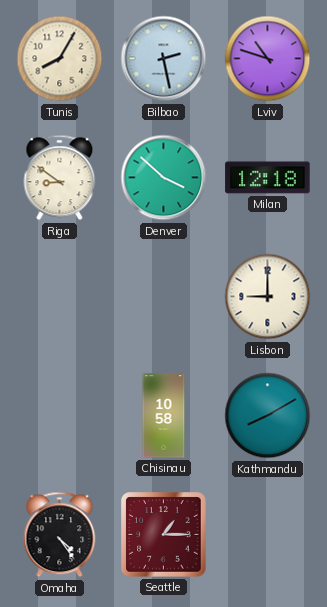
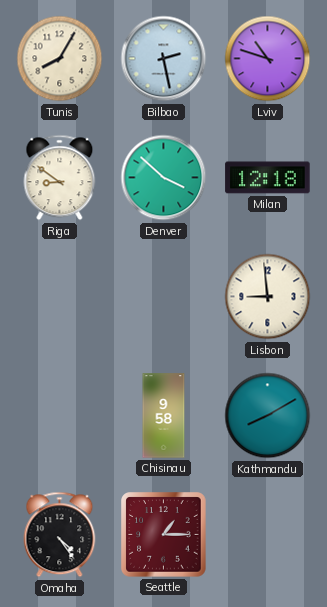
Lisbon: 9:00 -> 8:59
Chisinau: 10:58 -> 9:58
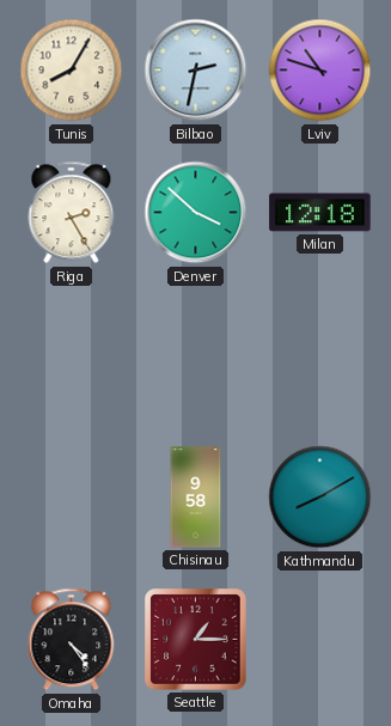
Bilbao: 2:28 -> 2:32
Riga: 8:51 -> 2:25
Lisbon: 8:59 -> none
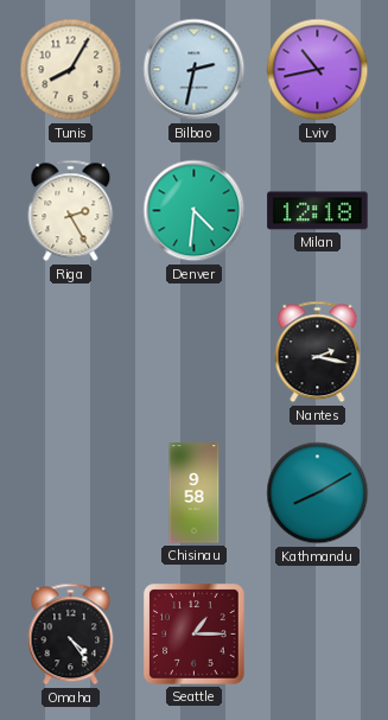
Lviv: 10:48 -> 10:43
Denver: 3:52 -> 4:31
Nantes: none -> 2:17
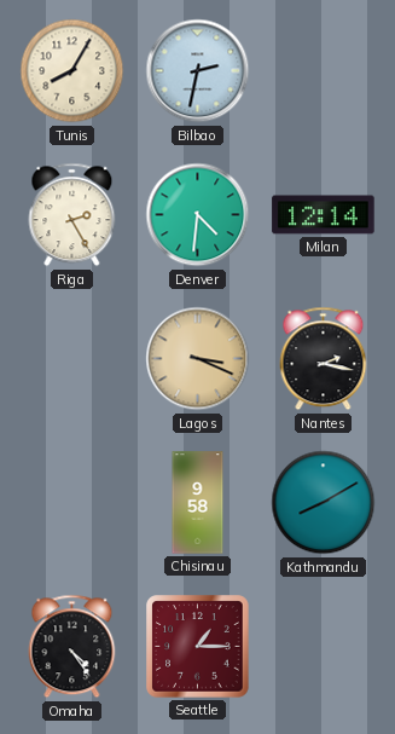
Lviv: 10:43 -> none
Milan: 12:18 -> 12:14
Lagos: none -> 3:19
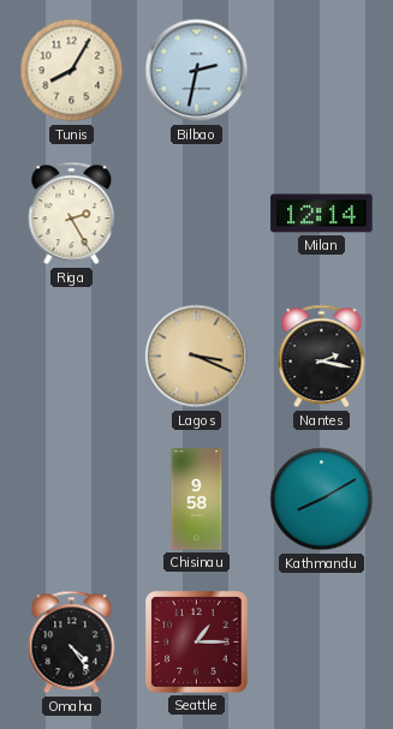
Denver: 4:31 -> none
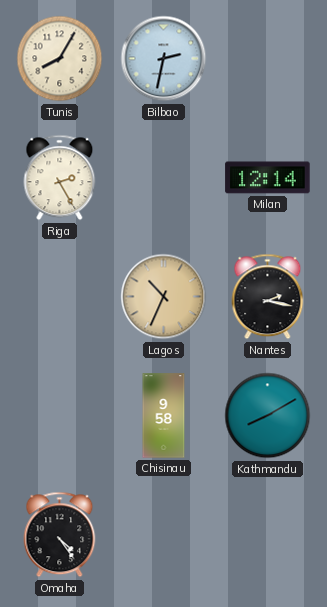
Lagos: 3:19 -> 10:34
Seattle: 1:15 -> none
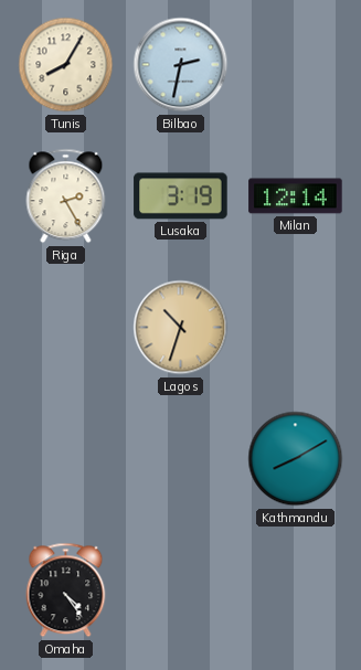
Lusaka: none -> 3:19
Lagos: 10:34 -> 10:33
Nantes: 2:17 -> none
Chisinau: 9:58 -> none
